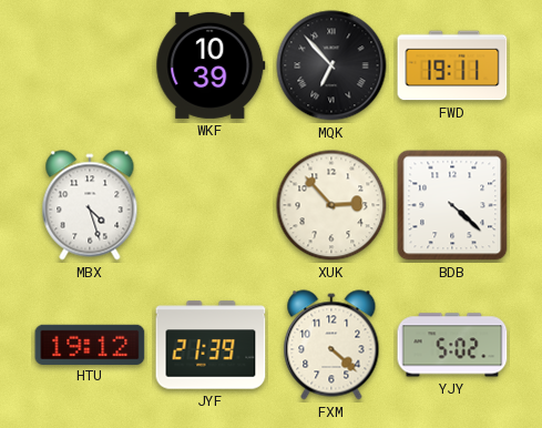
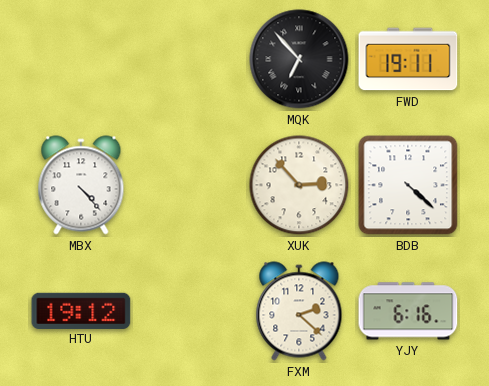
WKF: 10:39 -> none
MBX: 4:27 -> 4:23
JYF: 21:39 -> none
FXM: 4:22 -> 2:22
YJY: 5:02 -> 6:16
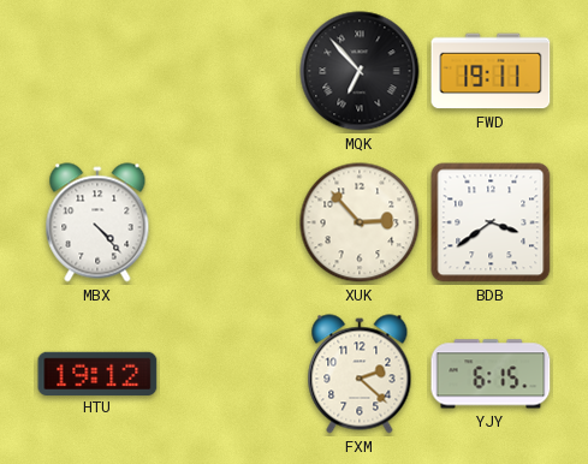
BDB: 4:22 -> 3:39
YJY: 6:16 -> 6:15
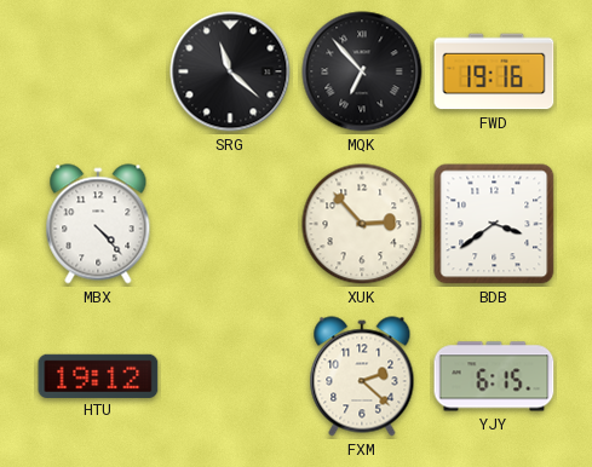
SRG: none -> 11:22
FWD: 19:11 -> 19:16
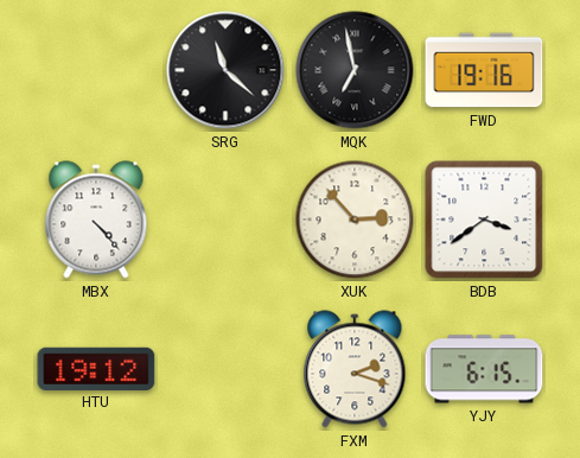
MQK: 6:53 -> 6:58
FXM: 2:22 -> 2:18
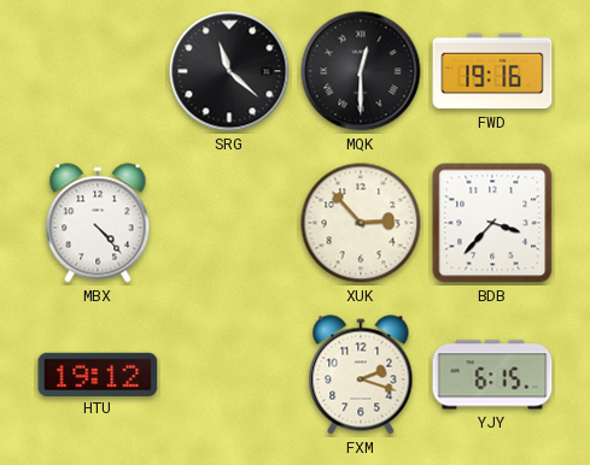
MQK: 6:58 -> 12:30
BDB: 3:39 -> 3:37
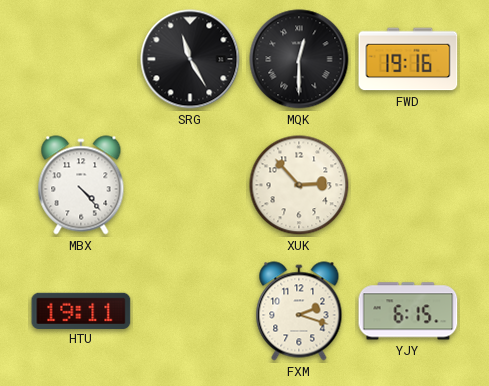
SRG: 11:22 -> 11:25
BDB: 3:37 -> none
HTU: 19:12 -> 19:11
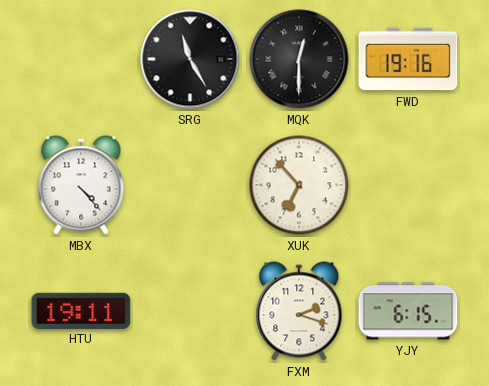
XUK: 2:53 -> 6:53
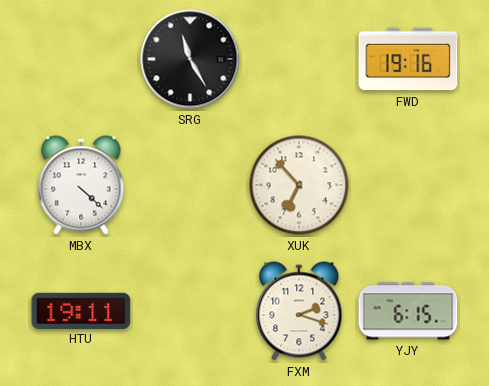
MQK: 12:30 -> none
MBX: 4:23 -> 4:22
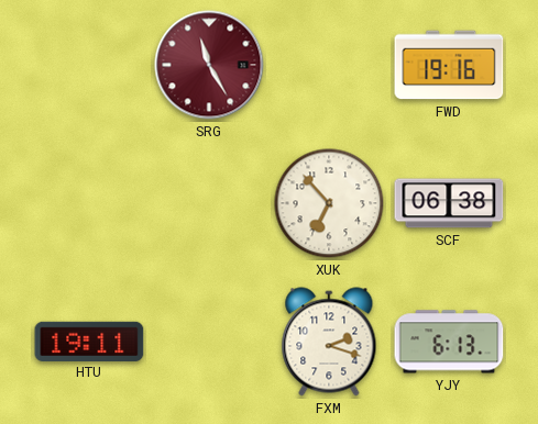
SRG dial: black -> burgundy
MBX: 4:22 -> none
SCF: none -> 06:38
YJY: 6:15 -> 6:13
